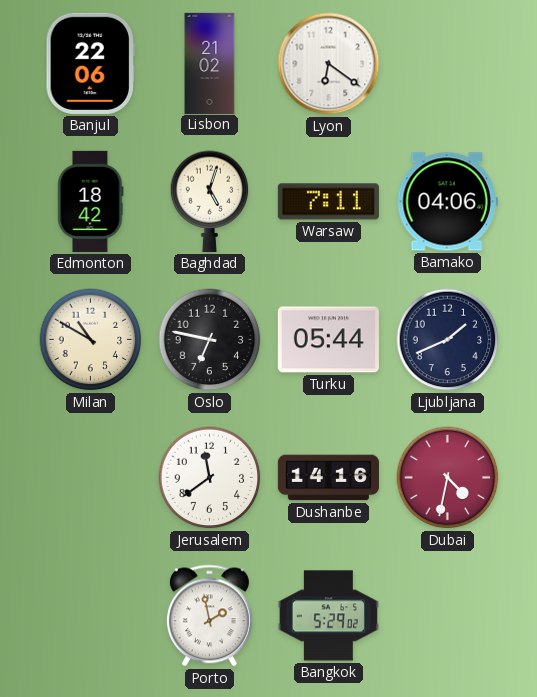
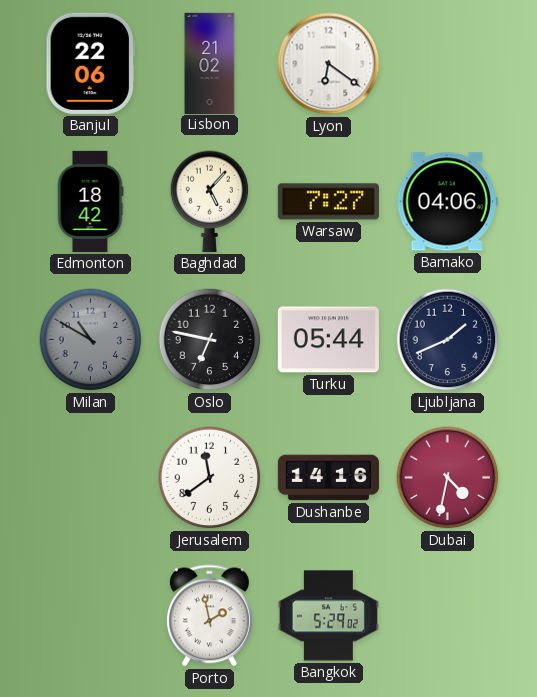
Baghdad: 5:03 -> 5:07
Warsaw: 7:11 -> 7:27
Milan dial: cream -> grey
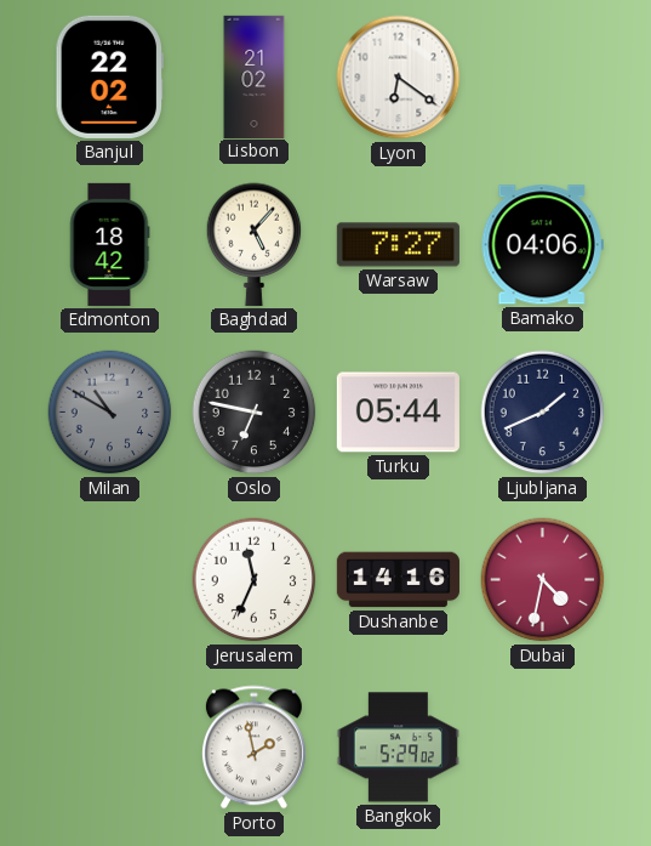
Banjul: 22:06 -> 22:02
Jerusalem: 11:39 -> 11:34
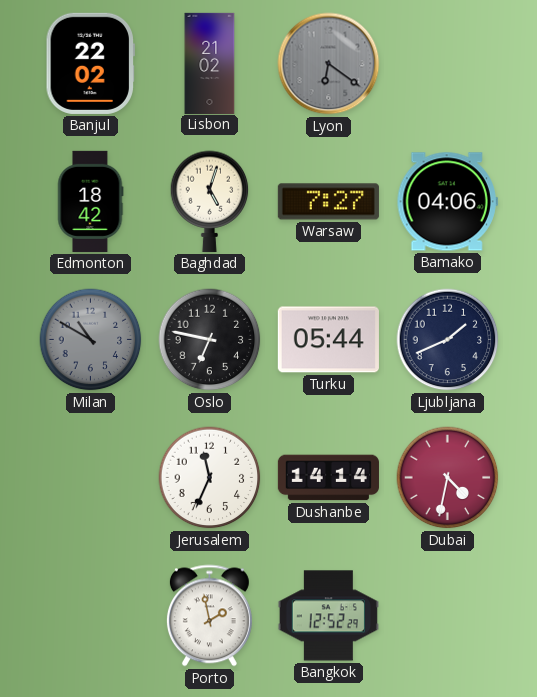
Lyon dial: white -> grey
Baghdad: 5:07 -> 5:03
Dushanbe: 14:16 -> 14:14
Bangkok: 5:29 -> 12:52
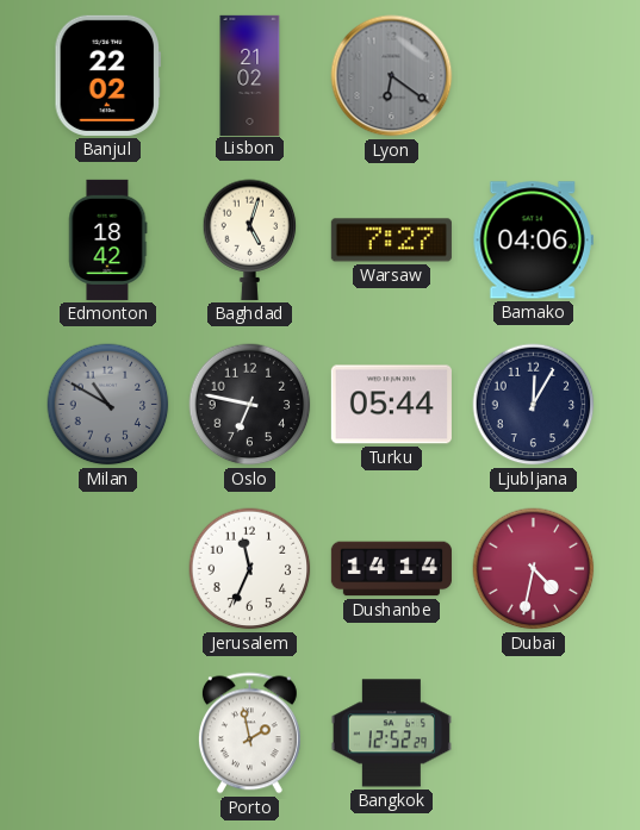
Ljubljana: 1:41 -> 12:05
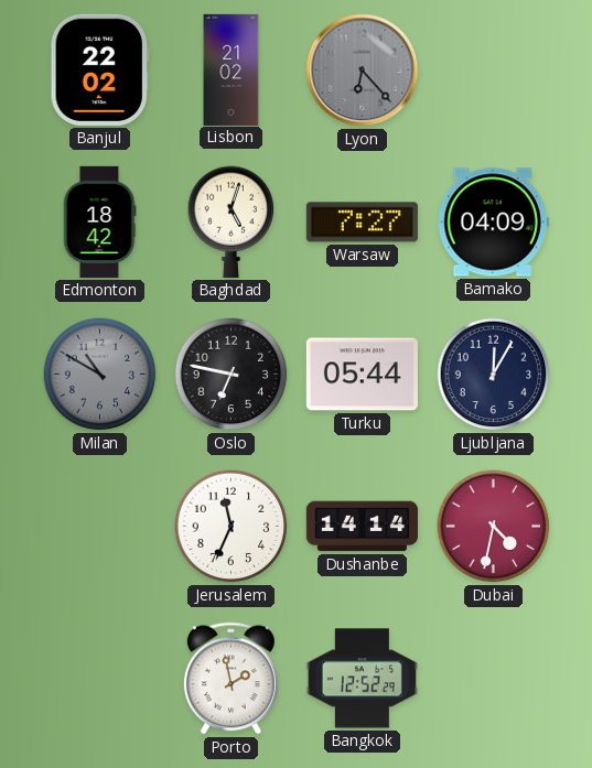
Lyon: 6:21 -> 6:23
Bamako: 04:06 -> 04:09
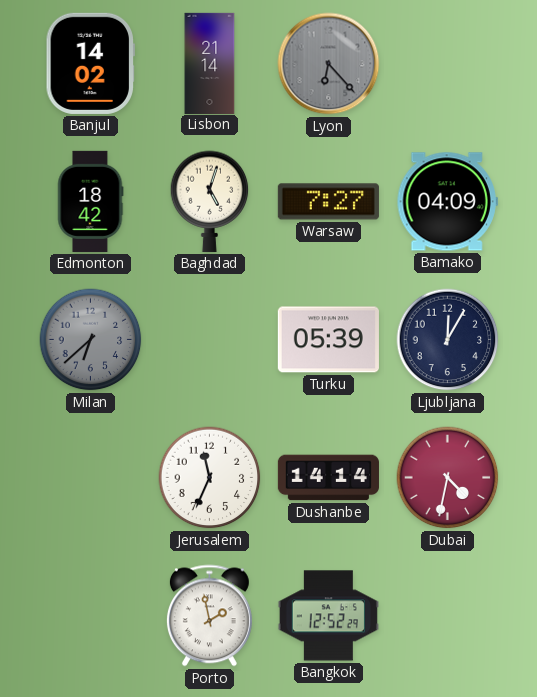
Banjul: 22:02 -> 14:02
Lisbon: 21:02 -> 21:14
Milan: 10:50 -> 6:38
Oslo: 6:47 -> none
Turku: 05:44 -> 05:39
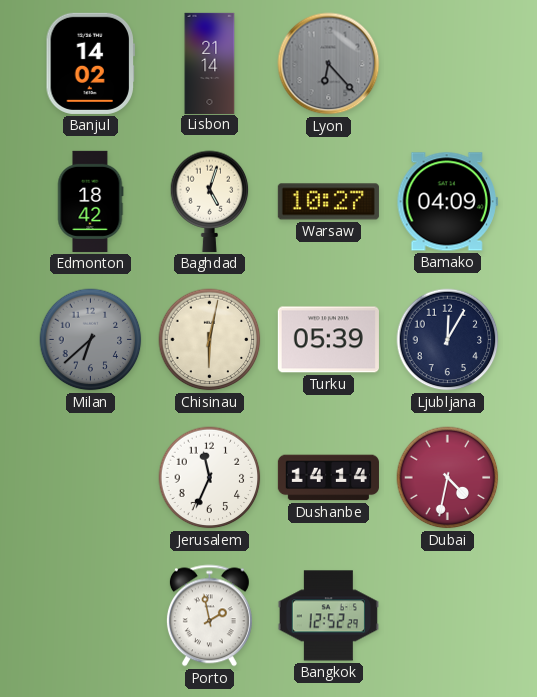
Warsaw: 7:27 -> 10:27
Chisinau: none -> 6:02
